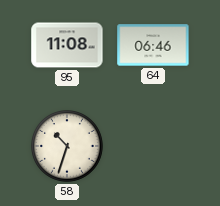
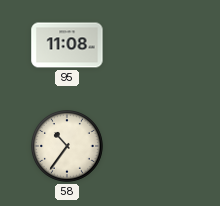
64: 06:46 -> none
58: 10:33 -> 10:36
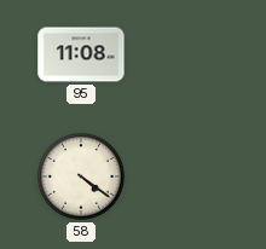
58: 10:36 -> 4:21
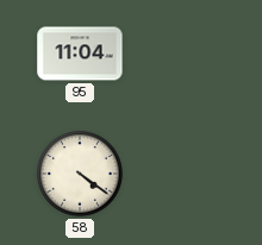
95: 11:08 -> 11:04
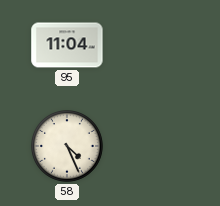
58: 4:21 -> 4:26
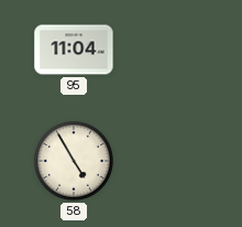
58: 4:26 -> 4:55
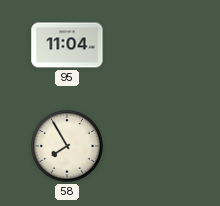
58: 4:55 -> 7:55
